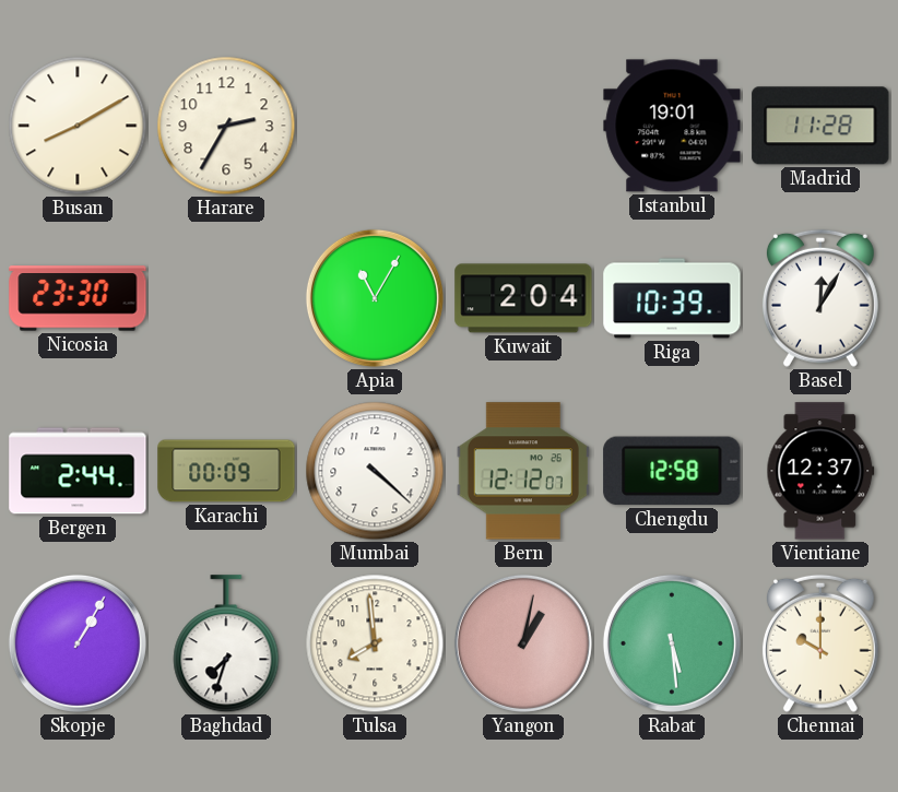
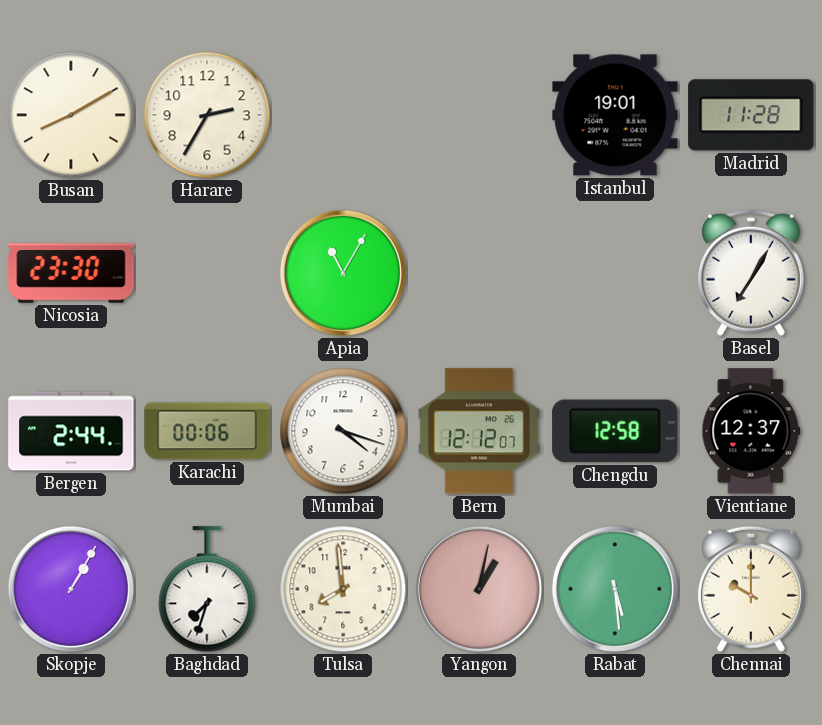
Kuwait: 2:04 -> none
Riga: 10:39 -> none
Basel: 12:05 -> 7:05
Karachi: 00:09 -> 00:06
Mumbai: 4:22 -> 4:18
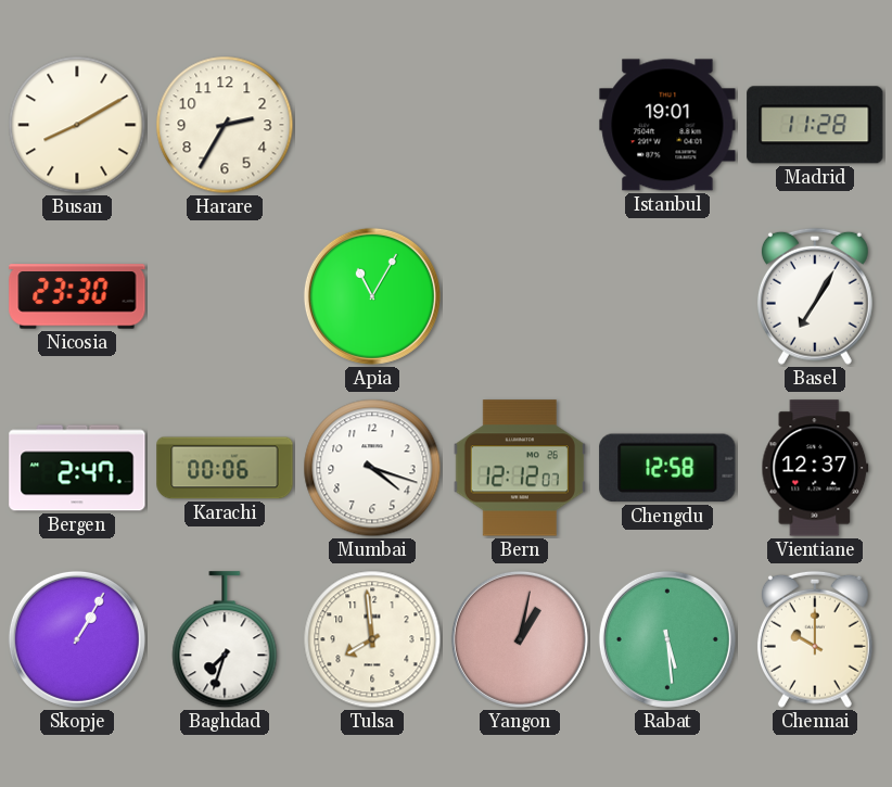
Bergen: 2:44 -> 2:47
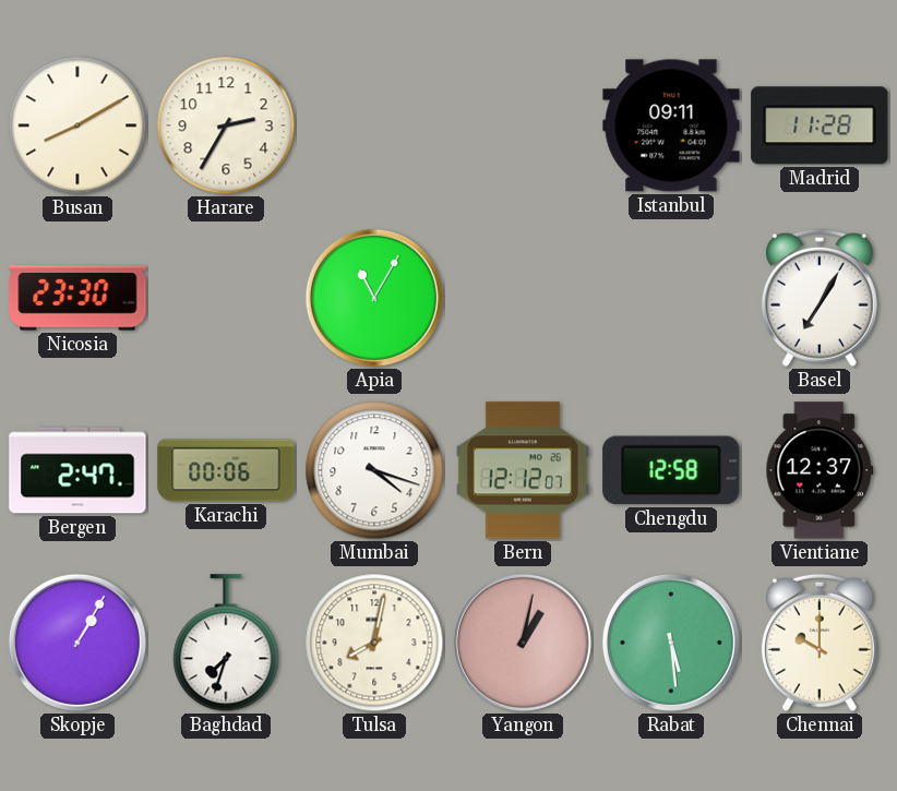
Istanbul: 19:01 -> 09:11
Tulsa: 7:59 -> 8:02
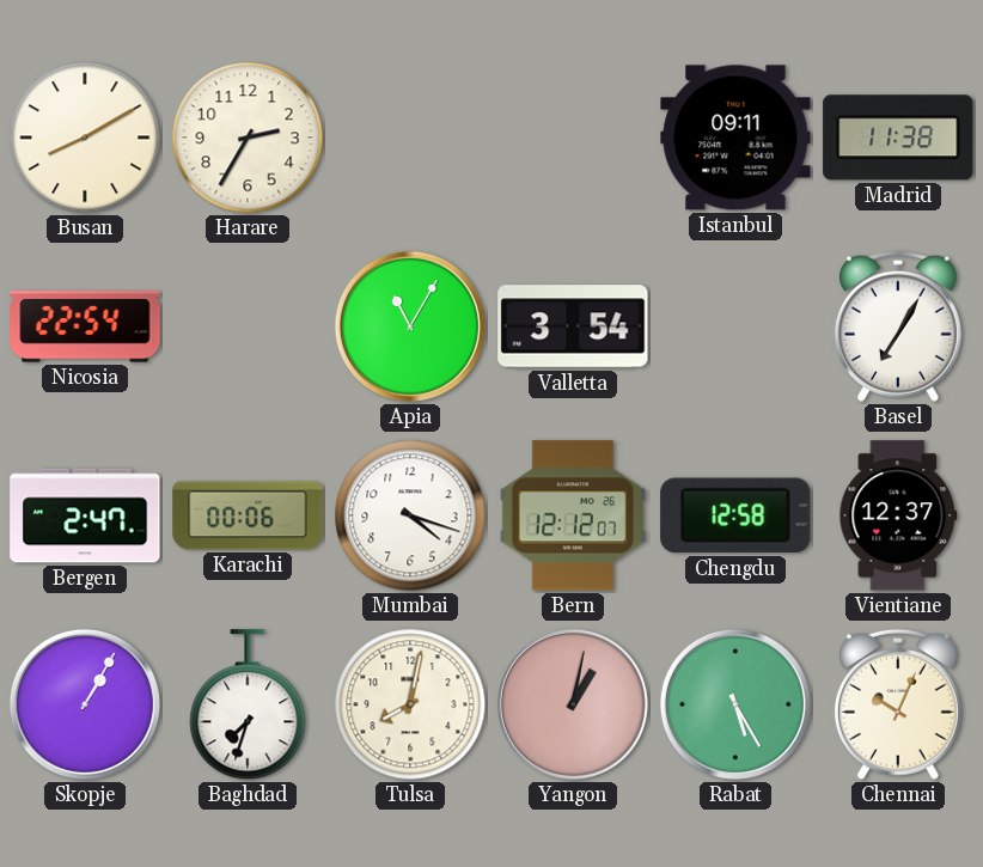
Madrid: 11:28 -> 11:38
Nicosia: 23:30 -> 22:54
Valletta: none -> 3:54
Rabat: 5:29 -> 5:25
Chennai: 10:00 -> 10:04
